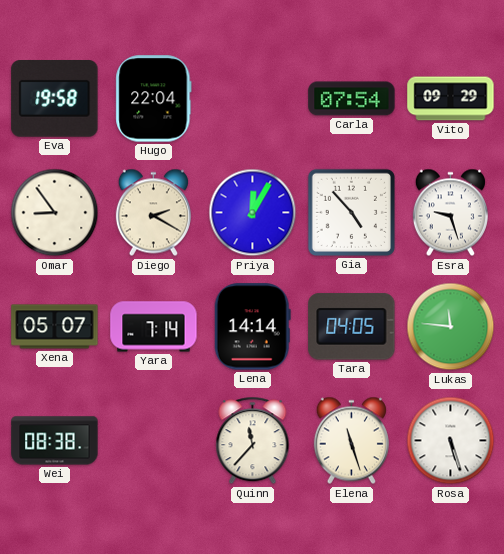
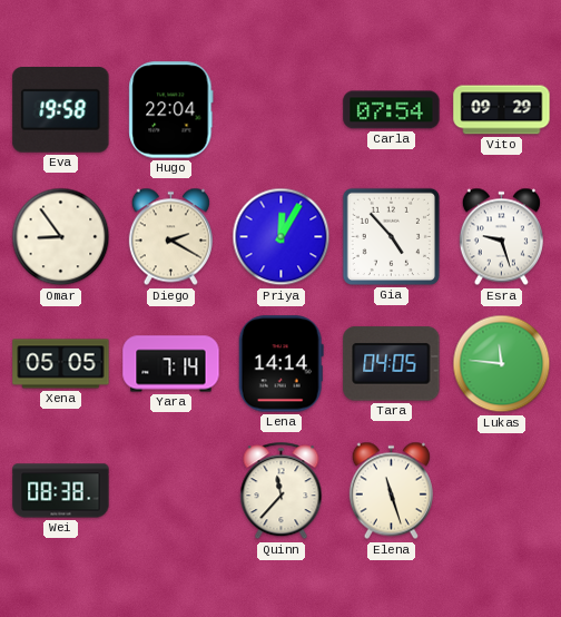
Xena: 05:07 -> 05:05
Rosa: 5:27 -> none
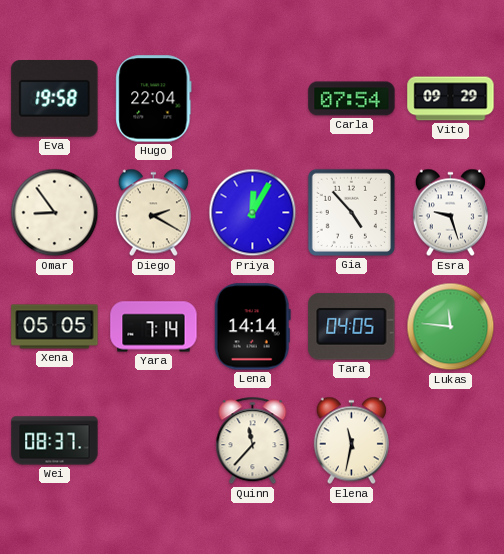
Wei: 08:38 -> 08:37
Elena: 11:27 -> 11:32
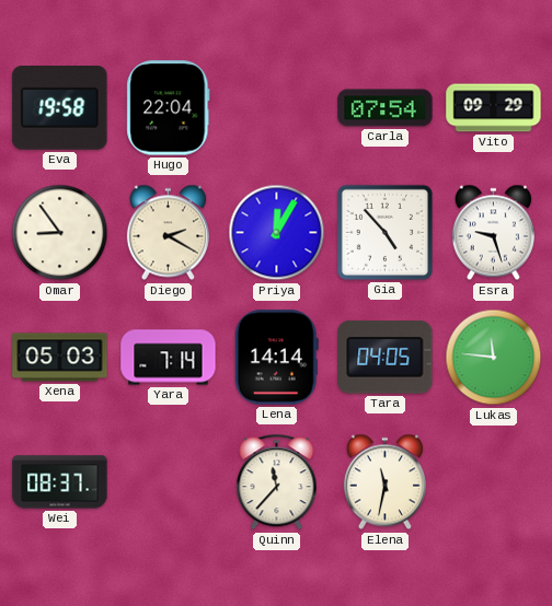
Xena: 05:05 -> 05:03
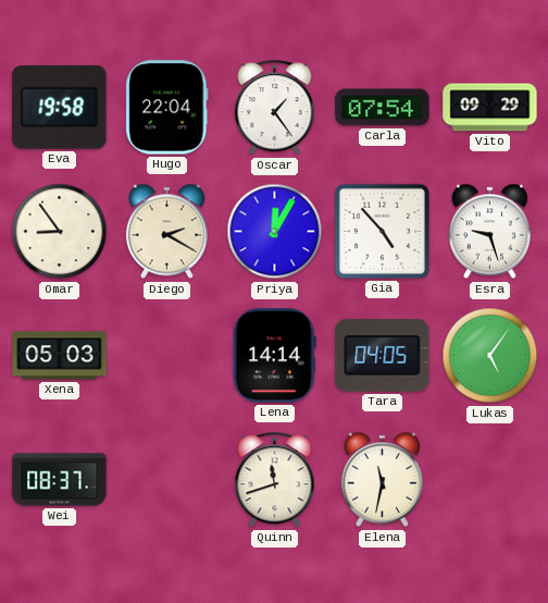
Oscar: none -> 1:24
Yara: 7:14 -> none
Lukas: 11:46 -> 5:06
Quinn: 11:37 -> 11:42
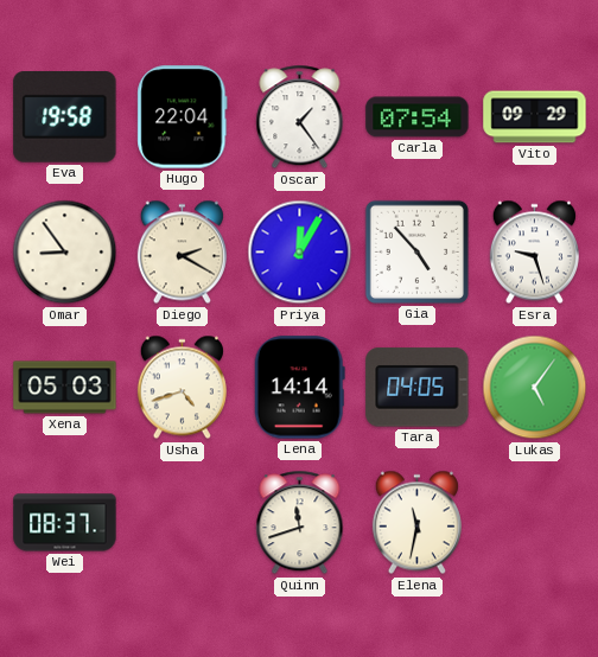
Usha: none -> 4:42
